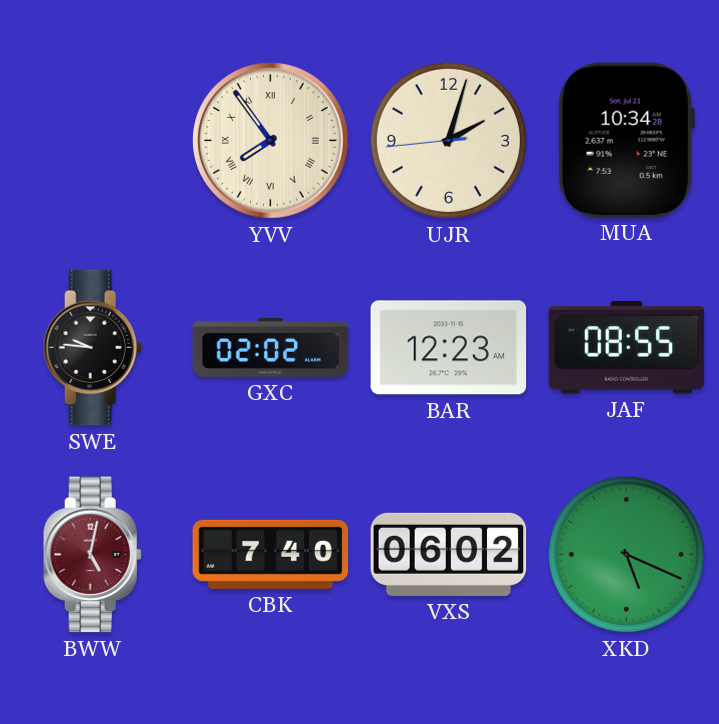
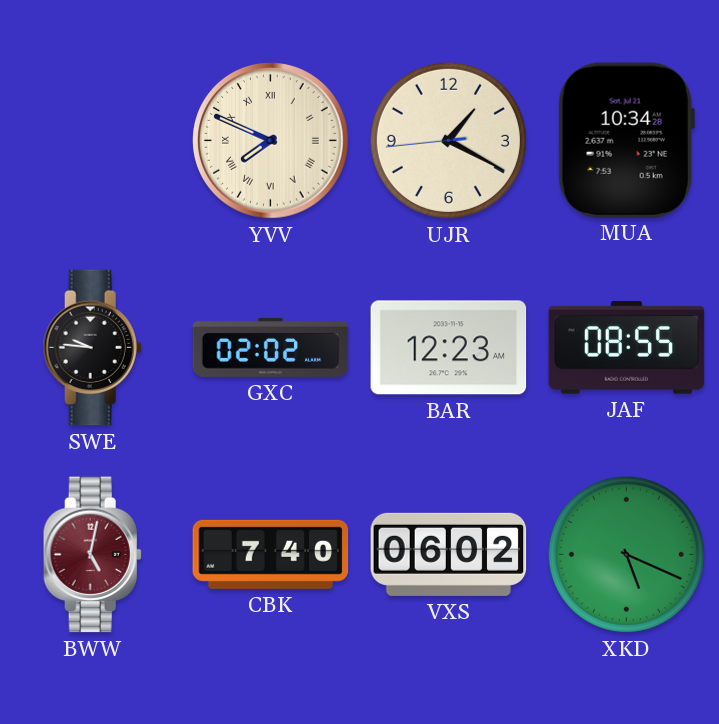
YVV: 7:54 -> 7:49
UJR: 2:02 -> 1:19
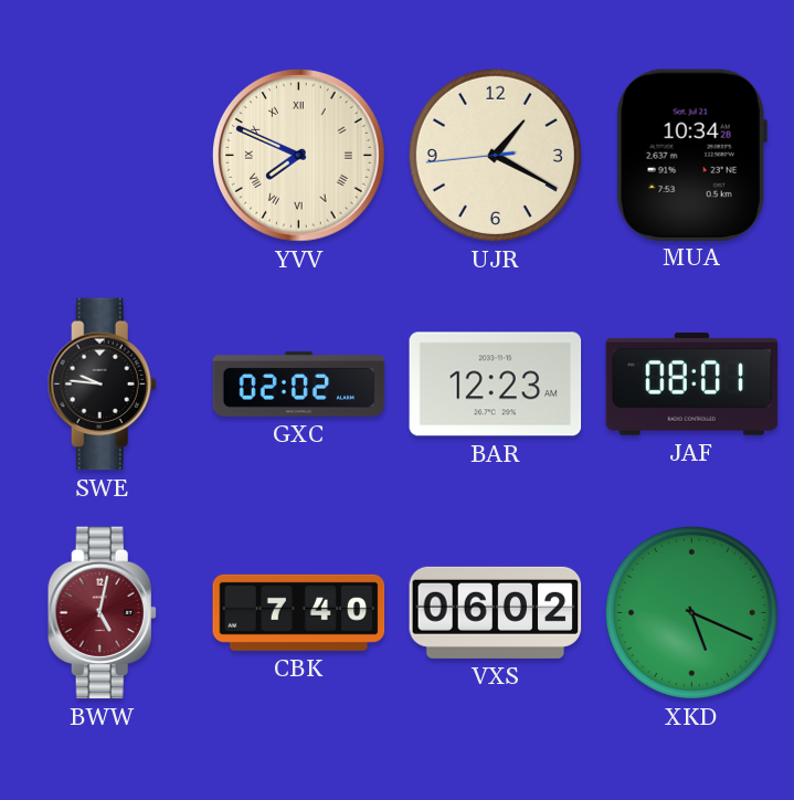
JAF: 08:55 -> 08:01
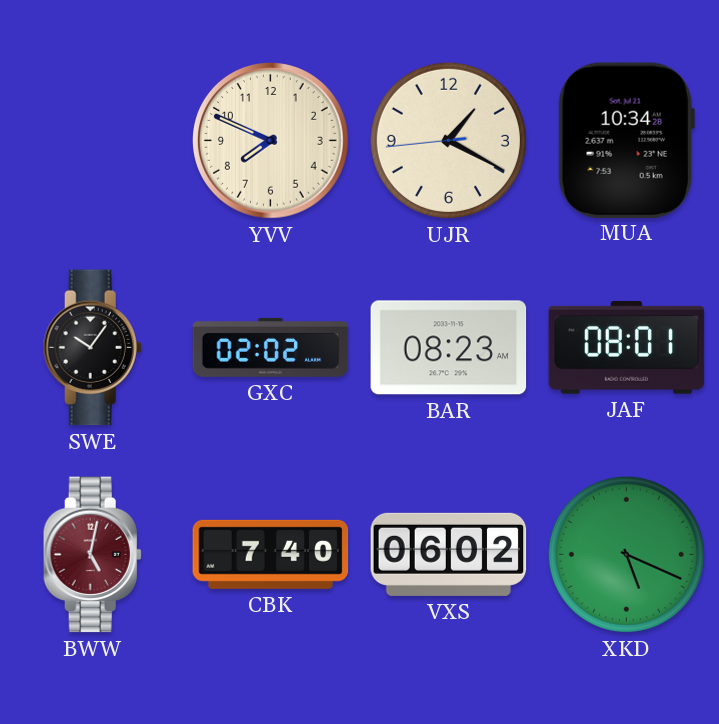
YVV numerals: Roman -> Arabic
SWE: 9:46 -> 10:06
BAR: 12:23 -> 08:23
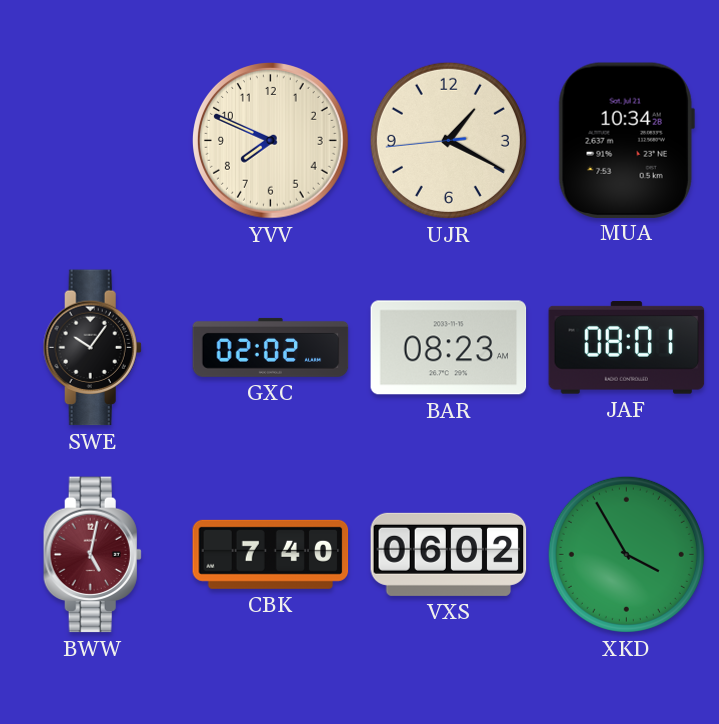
XKD: 5:19 -> 3:55
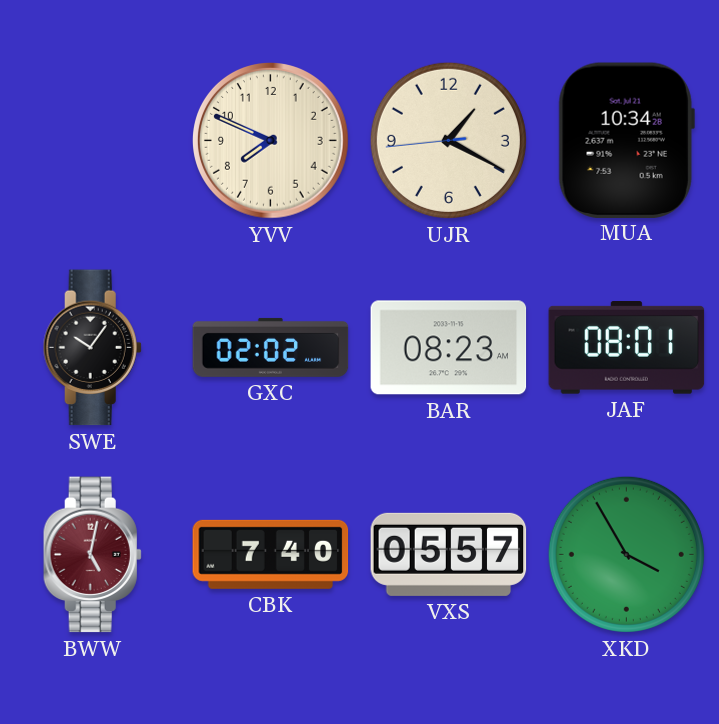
VXS: 06:02 -> 05:57
